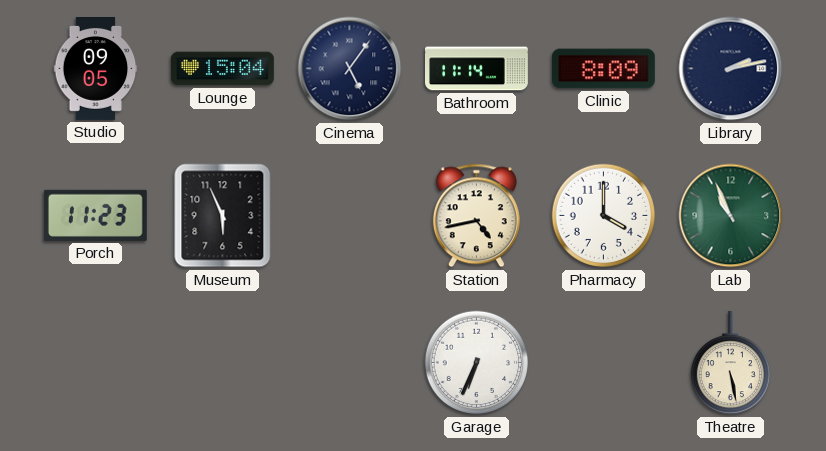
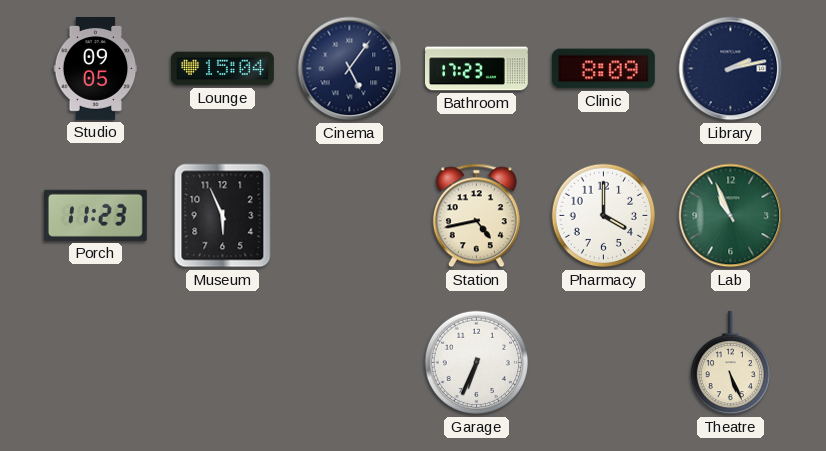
Bathroom: 11:14 -> 17:23
Theatre: 5:28 -> 5:26
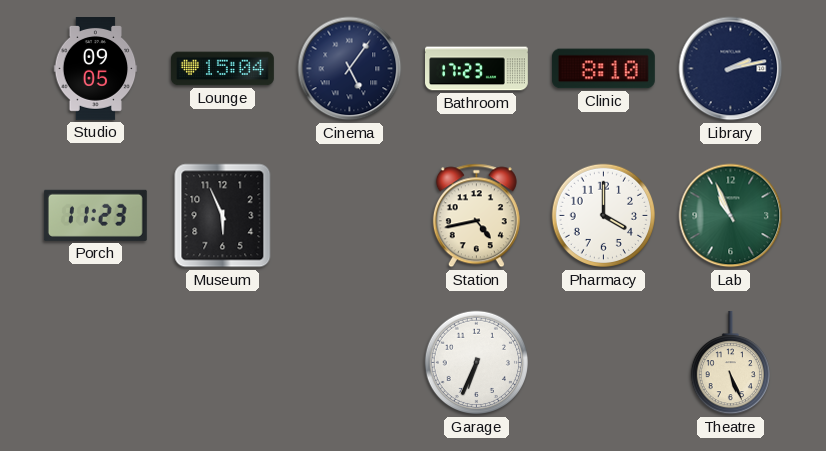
Clinic: 8:09 -> 8:10
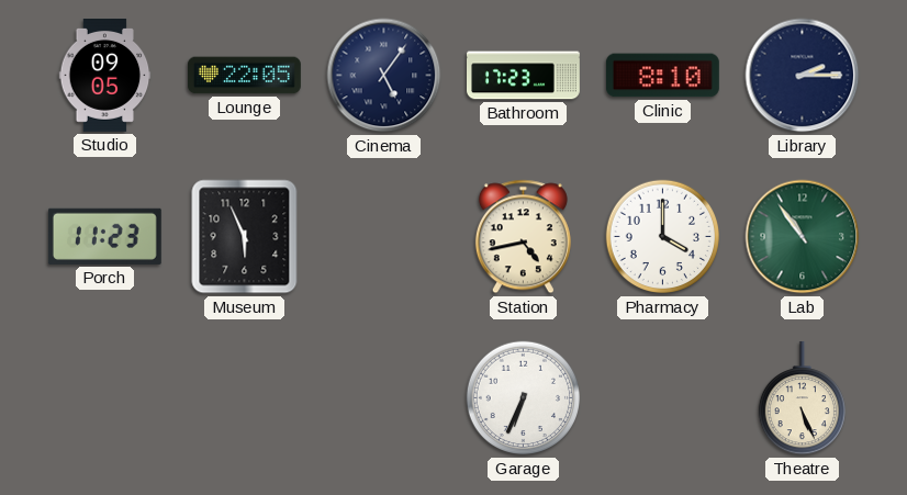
Lounge: 15:04 -> 22:05
Library: 2:13 -> 2:15
Lab: 10:56 -> 10:54
